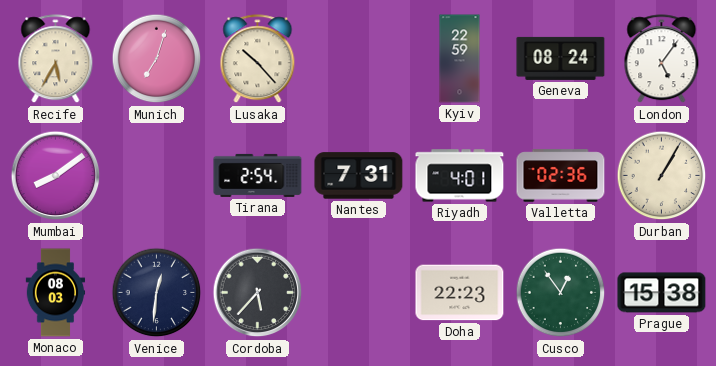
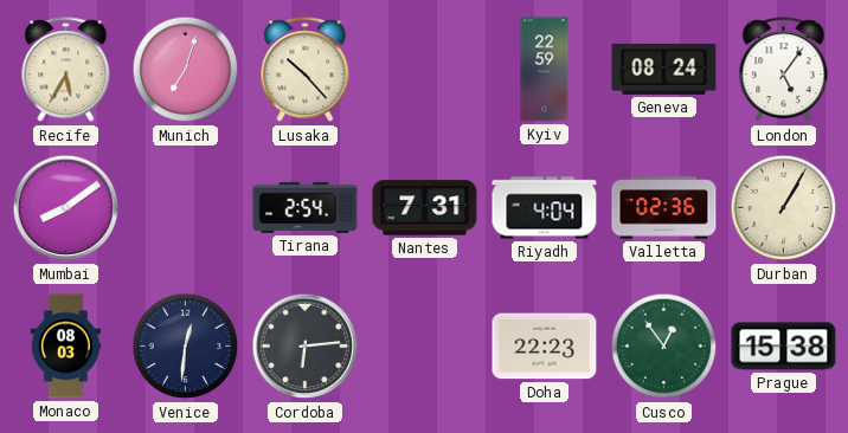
Riyadh: 4:01 -> 4:04
Cordoba: 5:37 -> 6:14
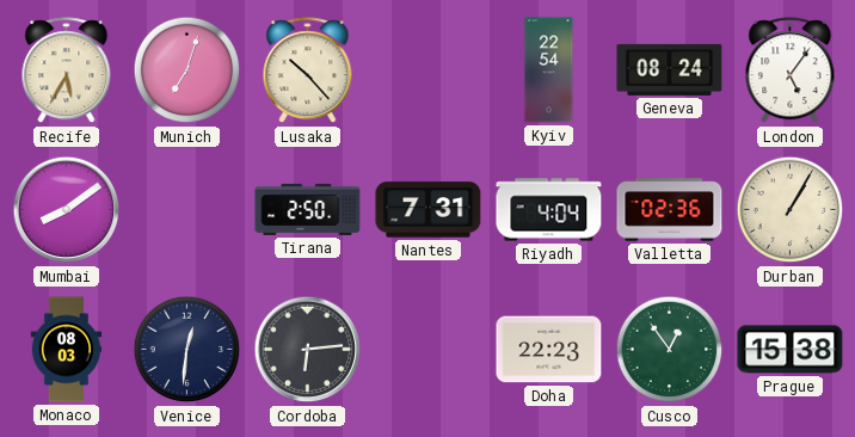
Kyiv: 22:59 -> 22:54
Tirana: 2:54 -> 2:50
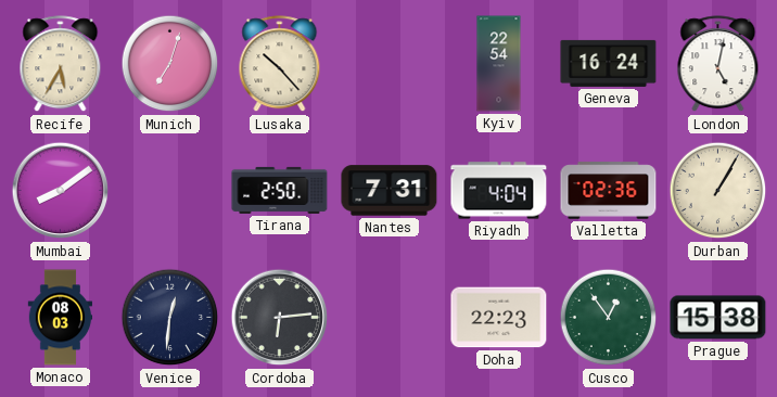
Geneva: 08:24 -> 16:24
London: 5:06 -> 5:02
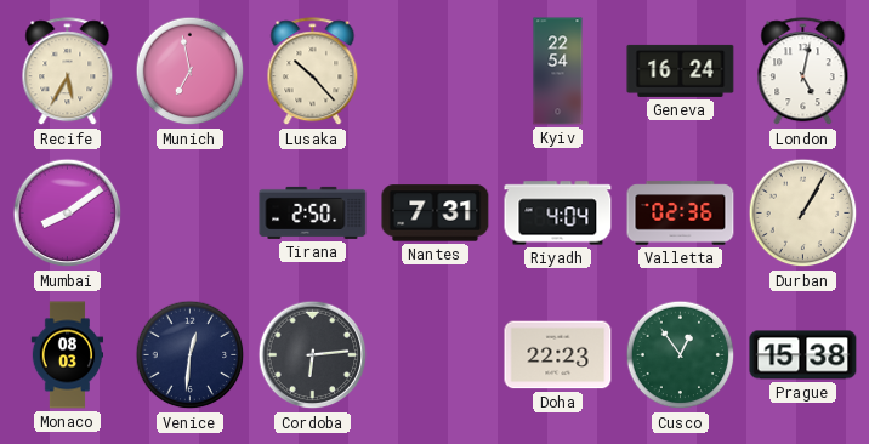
Munich: 7:03 -> 6:58
